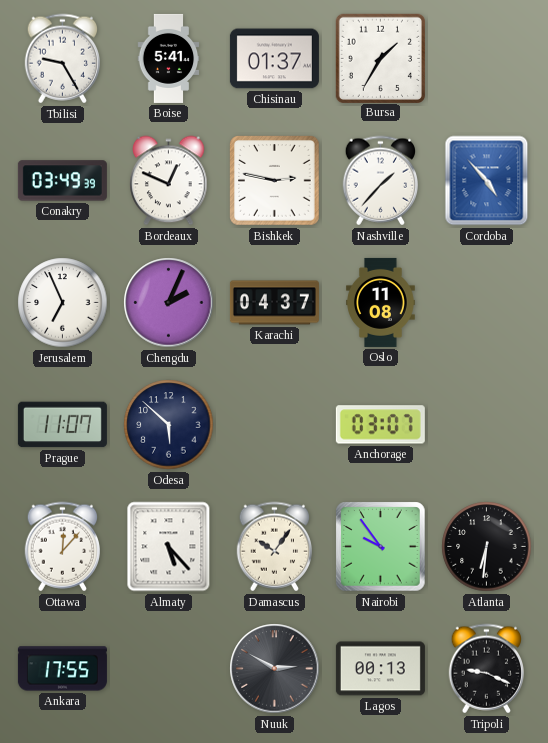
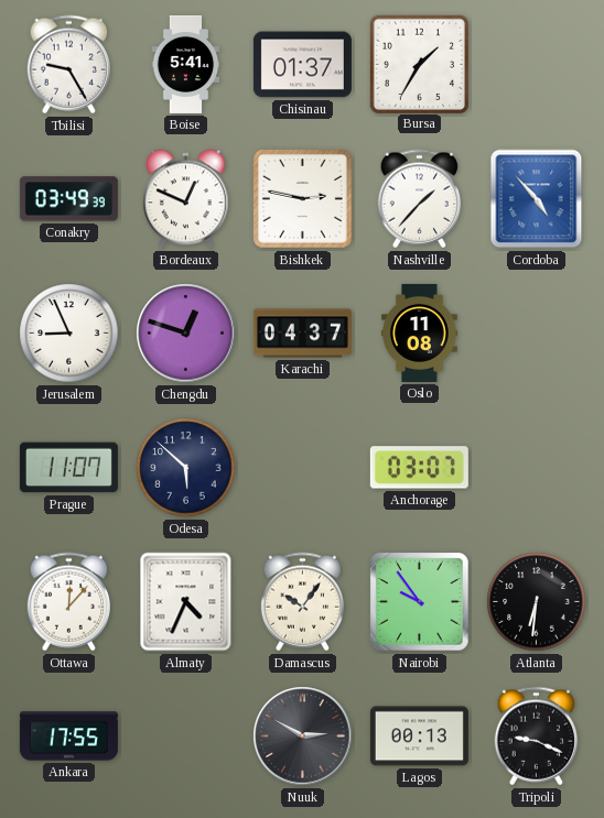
Jerusalem: 6:56 -> 8:56
Chengdu: 2:04 -> 12:48
Almaty: 5:23 -> 4:34
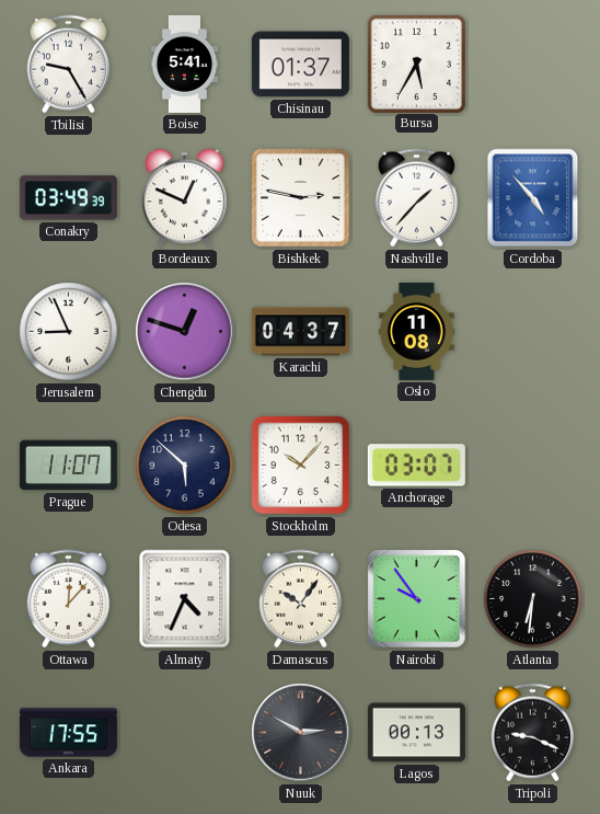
Bursa: 1:35 -> 5:35
Stockholm: none -> 10:07
